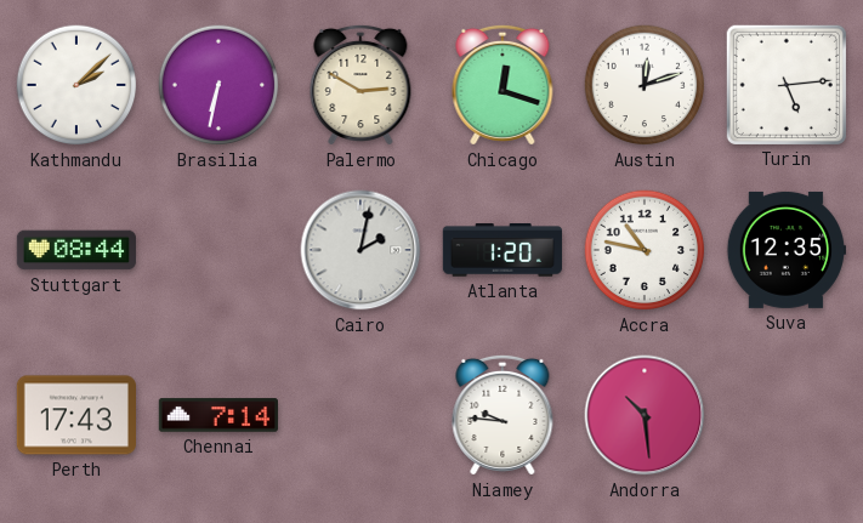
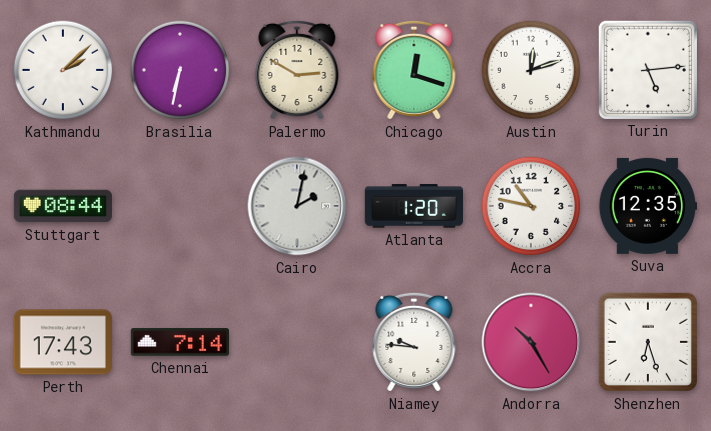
Andorra: 10:29 -> 10:25
Shenzhen: none -> 6:27
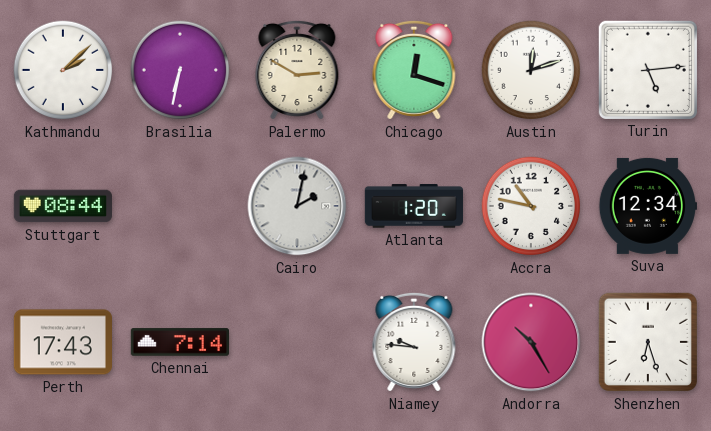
Suva: 12:35 -> 12:34
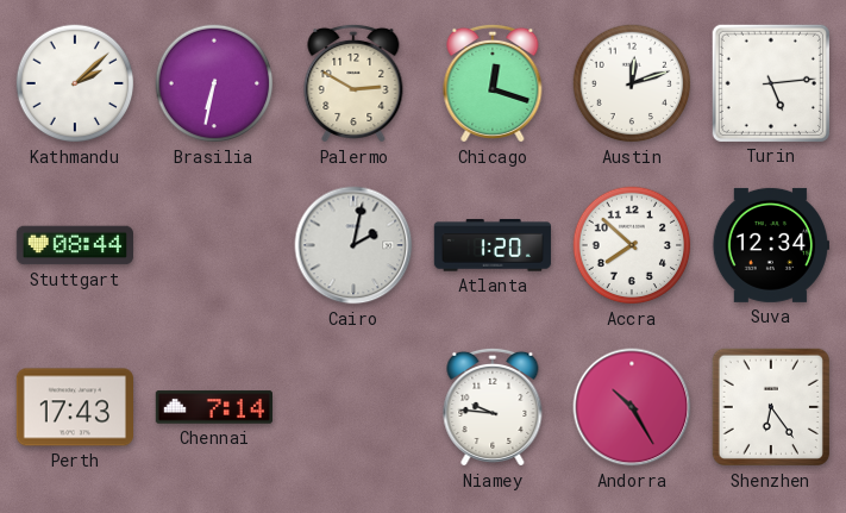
Accra: 10:47 -> 7:52
Shenzhen: 6:27 -> 6:24
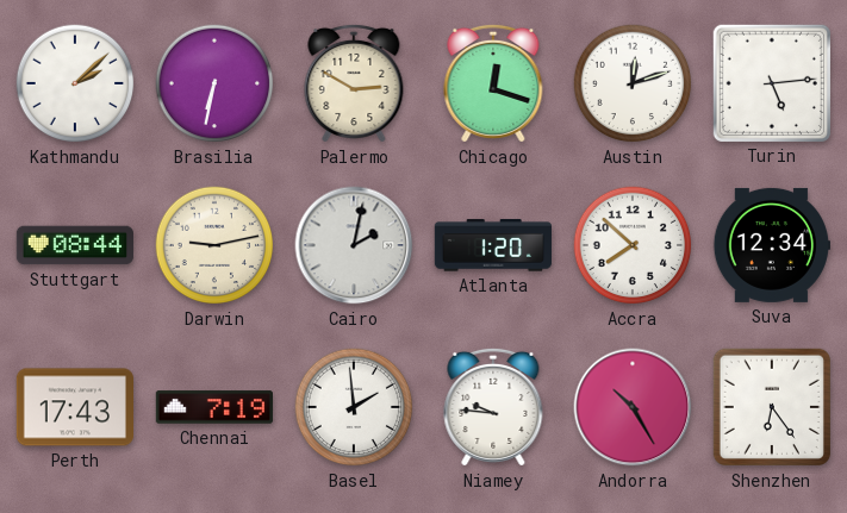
Darwin: none -> 9:13
Chennai: 7:14 -> 7:19
Basel: none -> 1:59
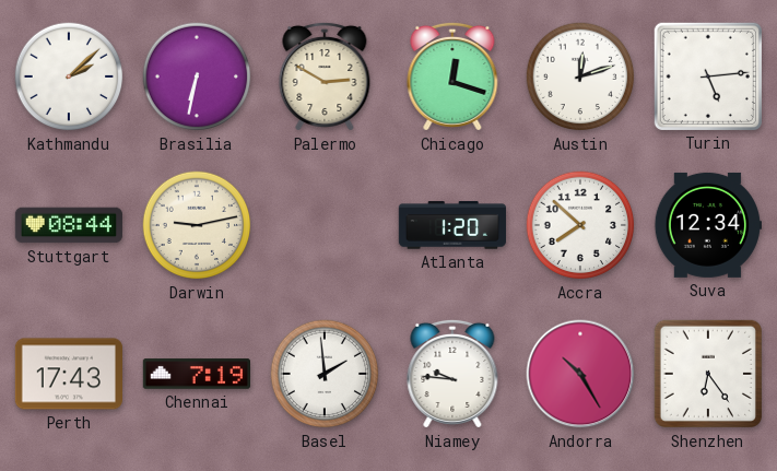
Cairo: 2:02 -> none
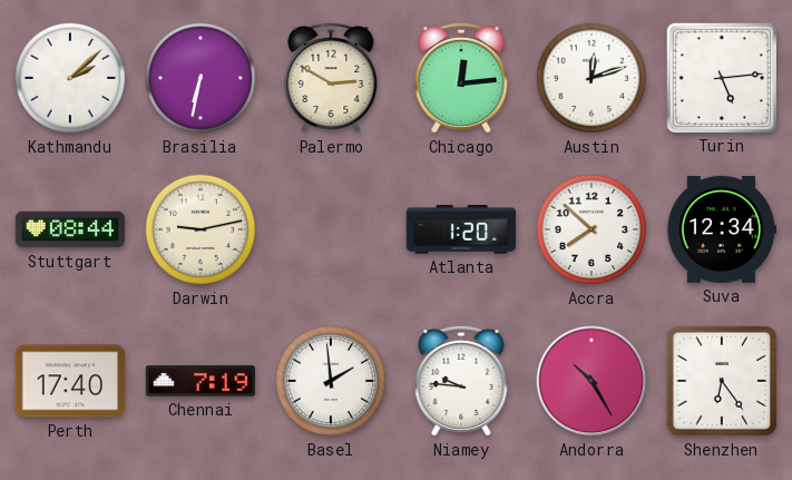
Chicago: 12:18 -> 12:14
Perth: 17:43 -> 17:40
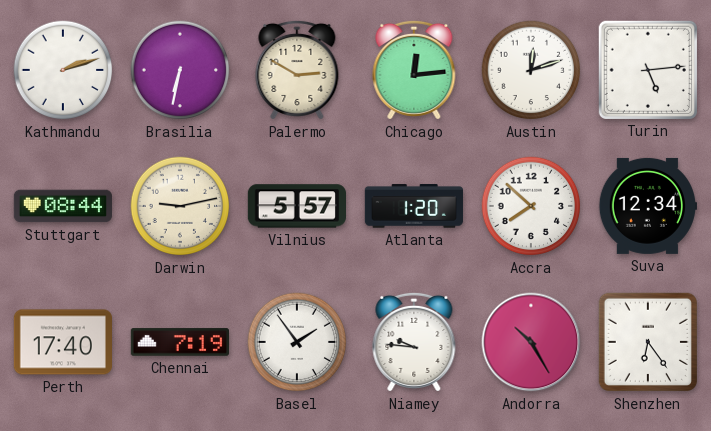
Kathmandu: 2:08 -> 2:12
Vilnius: none -> 5:57
Basel: 1:59 -> 1:54
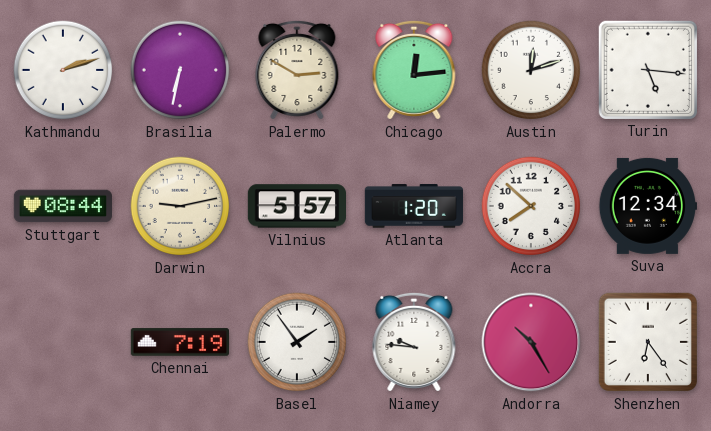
Turin: 5:14 -> 5:16
Perth: 17:40 -> none
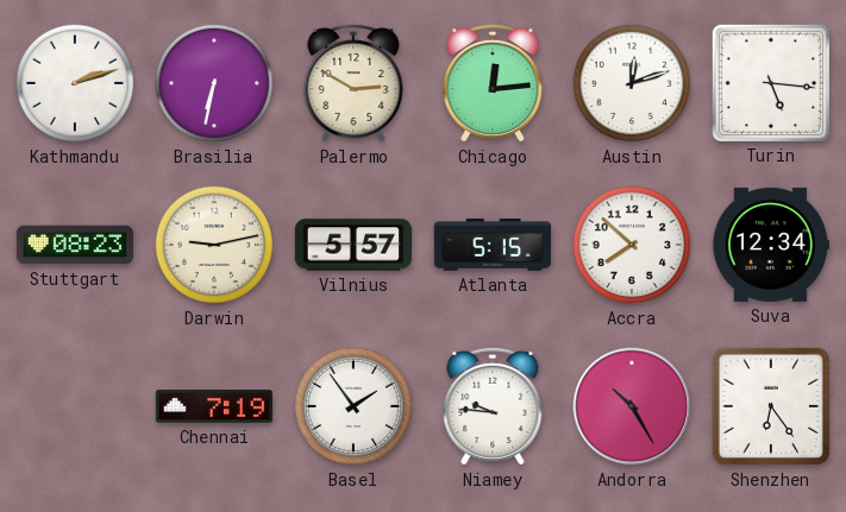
Stuttgart: 08:44 -> 08:23
Atlanta: 1:20 -> 5:15
